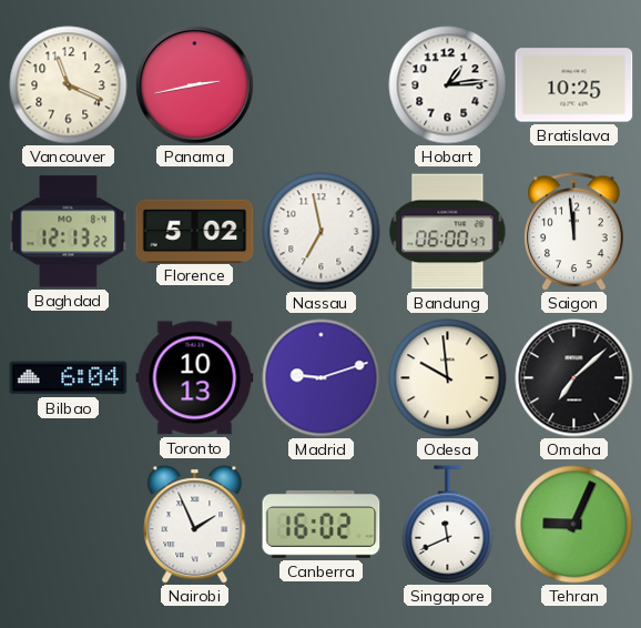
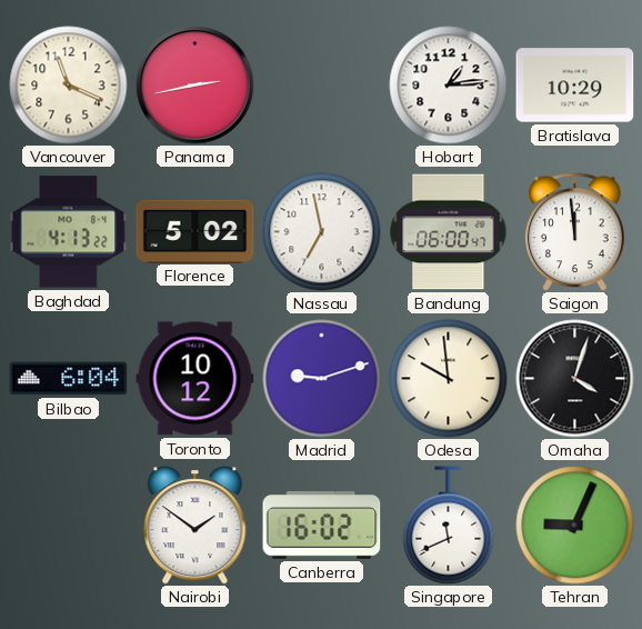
Bratislava: 10:25 -> 10:29
Baghdad: 12:13 -> 4:13
Toronto: 10:13 -> 10:12
Omaha: 7:08 -> 4:03
Nairobi: 1:56 -> 1:51
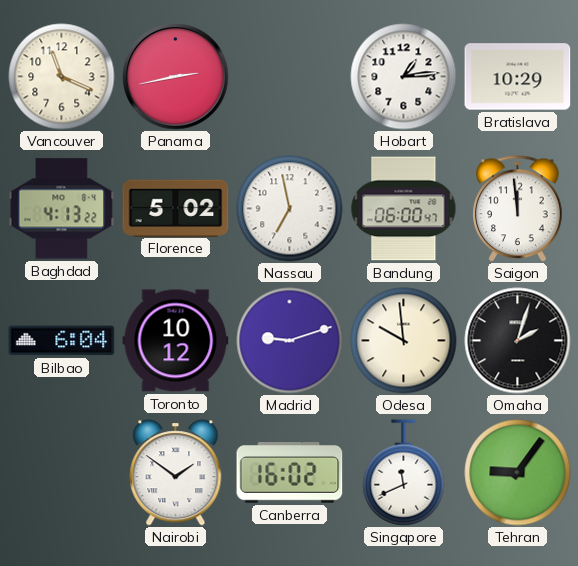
Omaha: 4:03 -> 2:03
Tehran: 9:04 -> 9:06
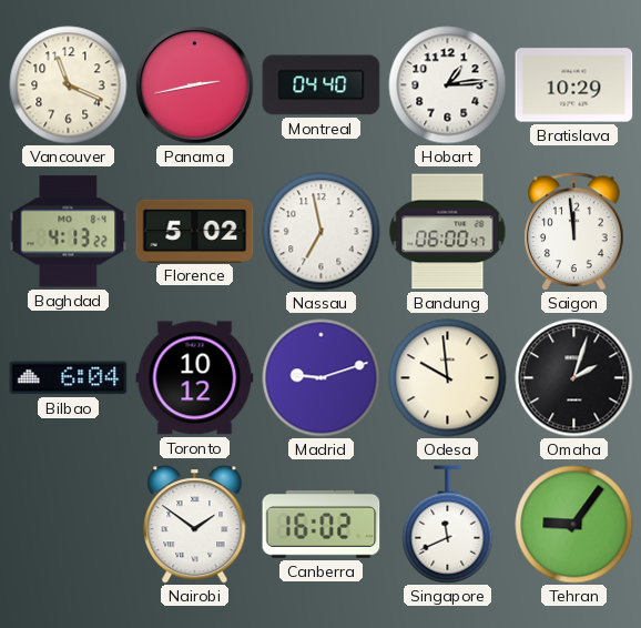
Montreal: none -> 04:40
